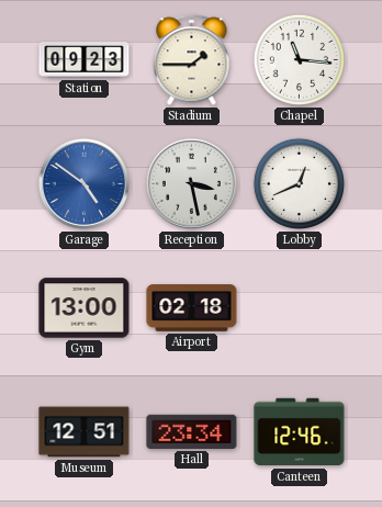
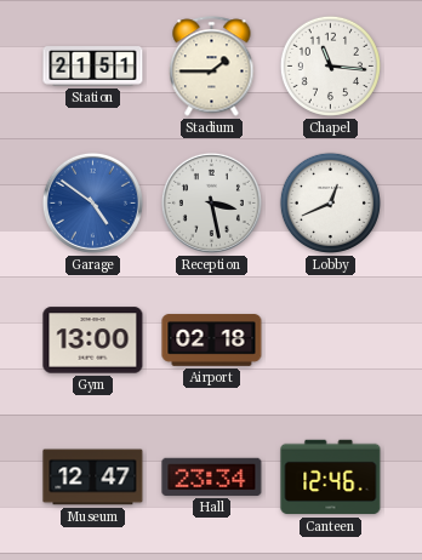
Station: 09:23 -> 21:51
Museum: 12:51 -> 12:47
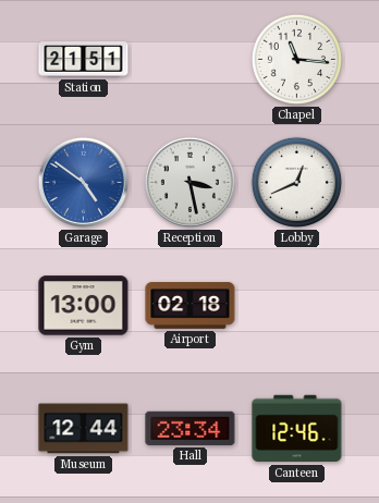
Stadium: 1:45 -> none
Museum: 12:47 -> 12:44
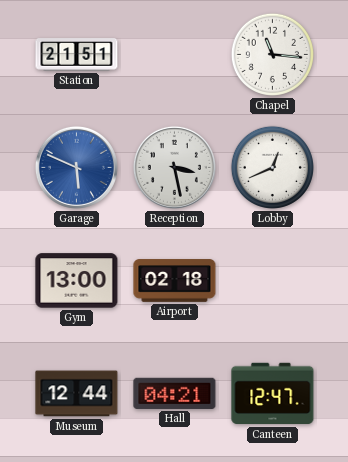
Garage: 4:51 -> 5:49
Hall: 23:34 -> 04:21
Canteen: 12:46 -> 12:47
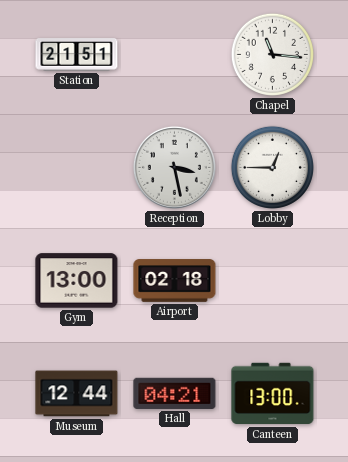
Garage: 5:49 -> none
Lobby: 12:41 -> 12:45
Canteen: 12:47 -> 13:00
